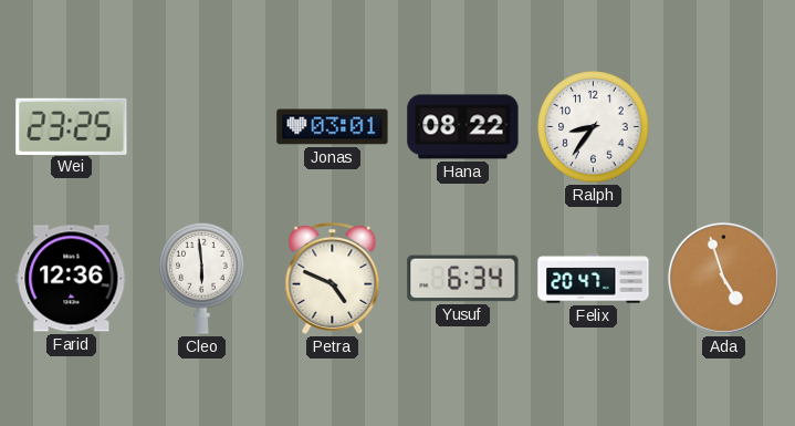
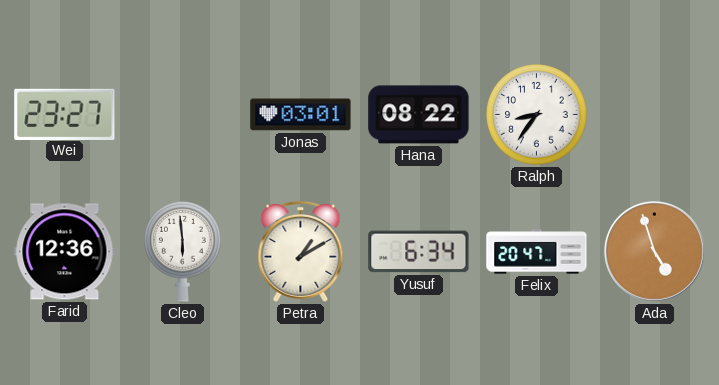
Wei: 23:25 -> 23:27
Petra: 4:49 -> 1:10
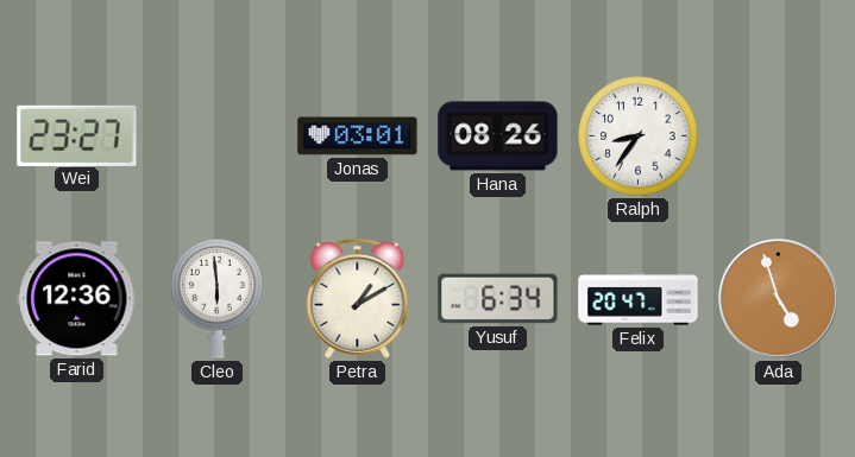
Hana: 08:22 -> 08:26
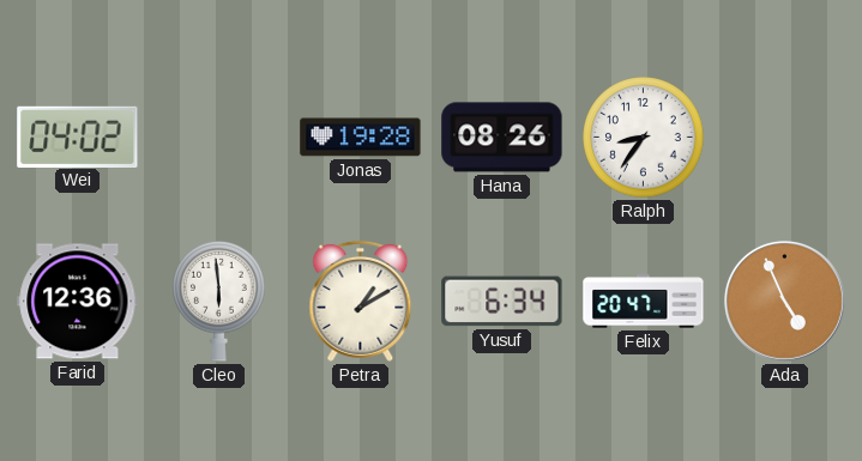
Wei: 23:27 -> 04:02
Jonas: 03:01 -> 19:28
Ada: 4:57 -> 4:56
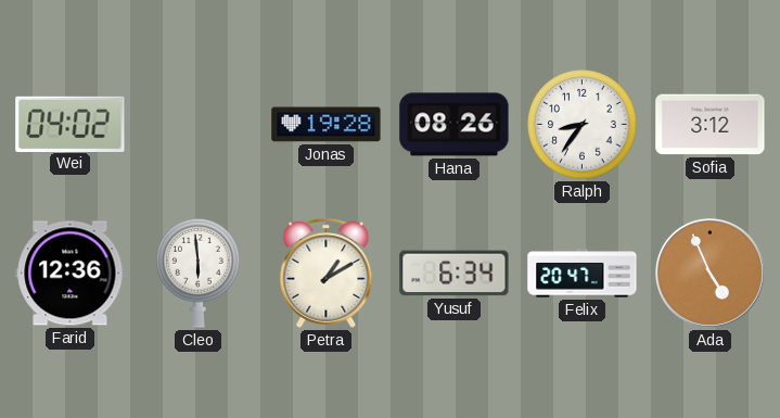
Sofia: none -> 3:12
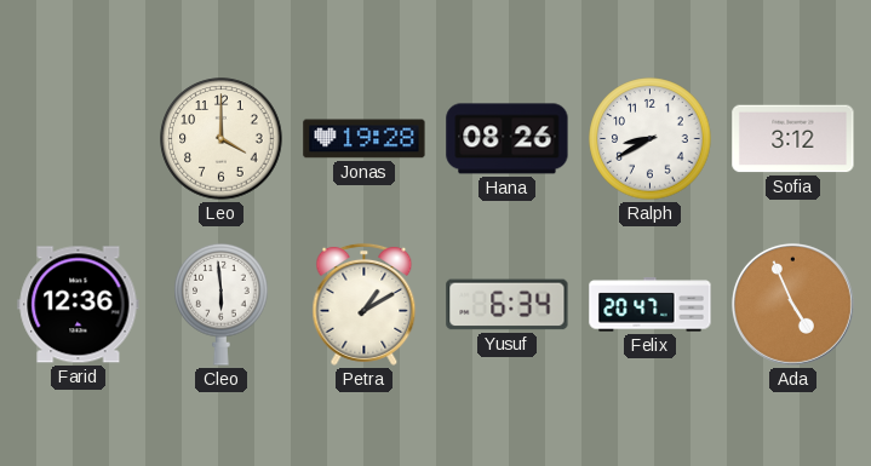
Wei: 04:02 -> none
Leo: none -> 4:00
Ralph: 8:36 -> 8:40
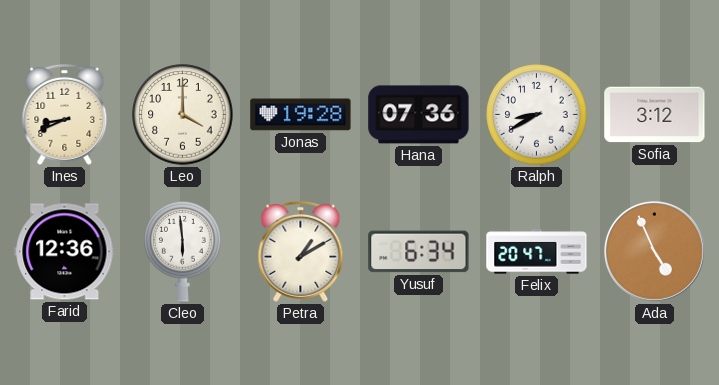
Ines: none -> 8:41
Hana: 08:26 -> 07:36
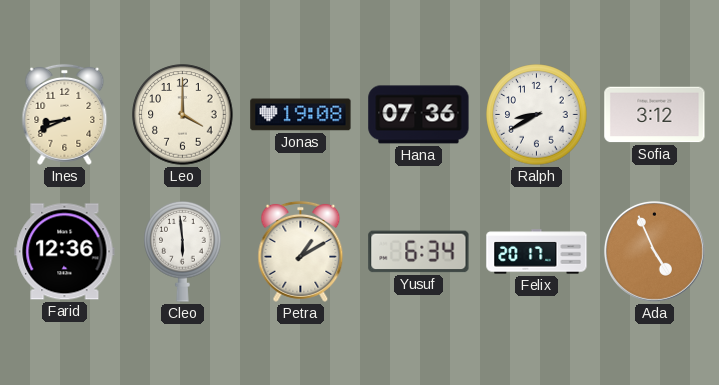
Jonas: 19:28 -> 19:08
Felix: 20:47 -> 20:17
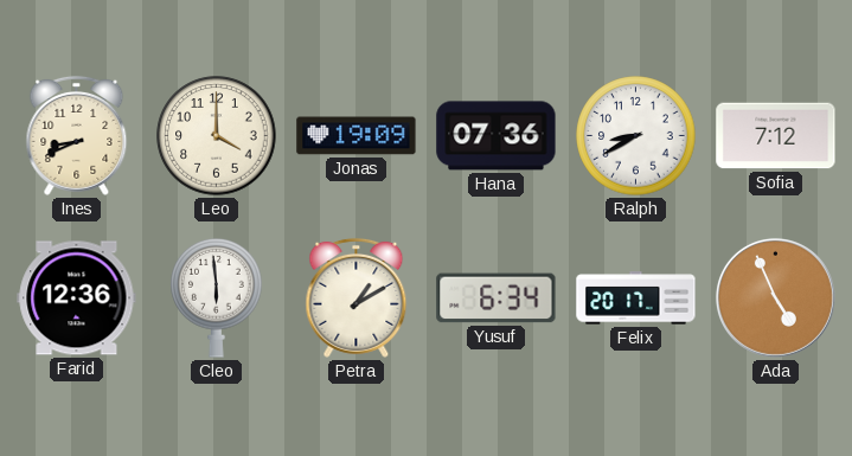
Jonas: 19:08 -> 19:09
Sofia: 3:12 -> 7:12
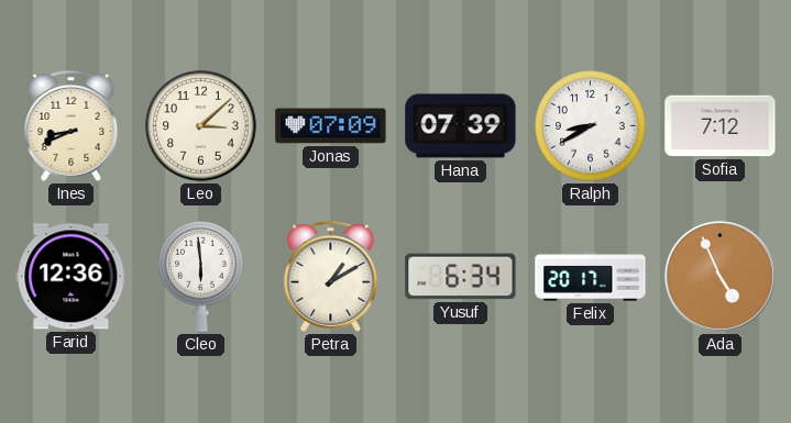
Leo: 4:00 -> 3:08
Jonas: 19:09 -> 07:09
Hana: 07:36 -> 07:39
